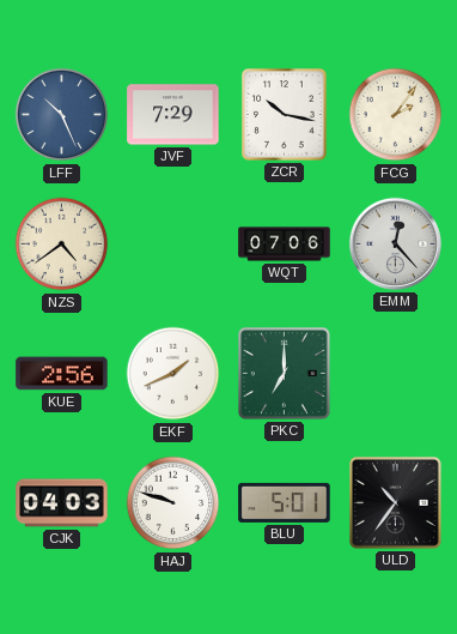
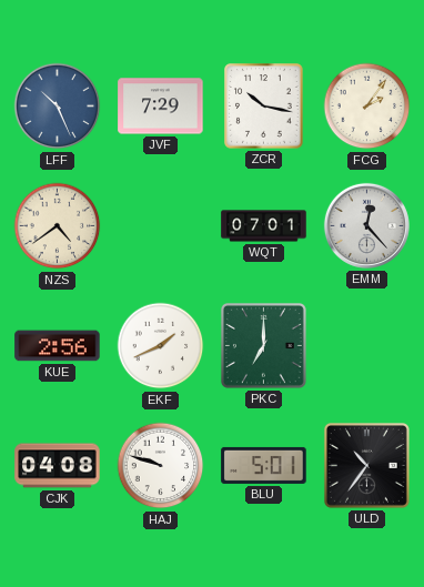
WQT: 07:06 -> 07:01
CJK: 04:03 -> 04:08
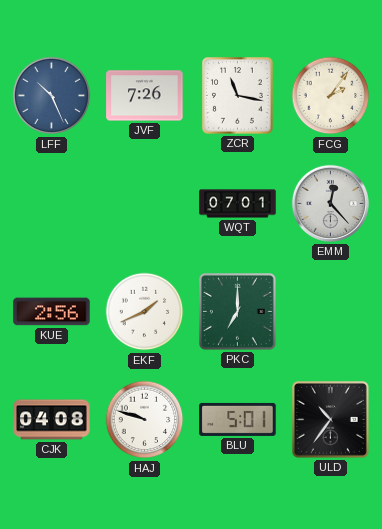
JVF: 7:29 -> 7:26
ZCR: 10:17 -> 11:17
NZS: 4:39 -> none
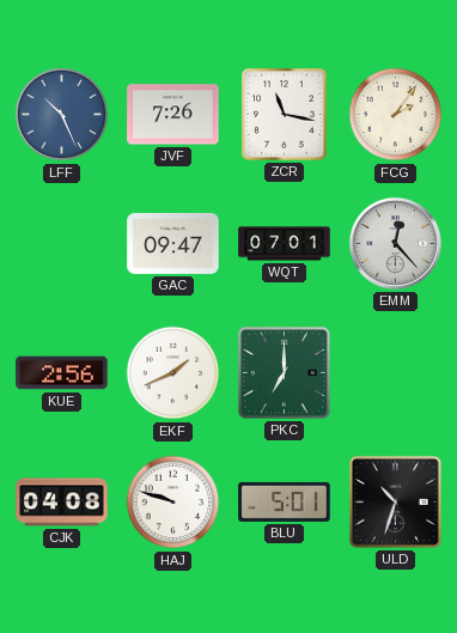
GAC: none -> 09:47
ULD: 10:36 -> 10:33
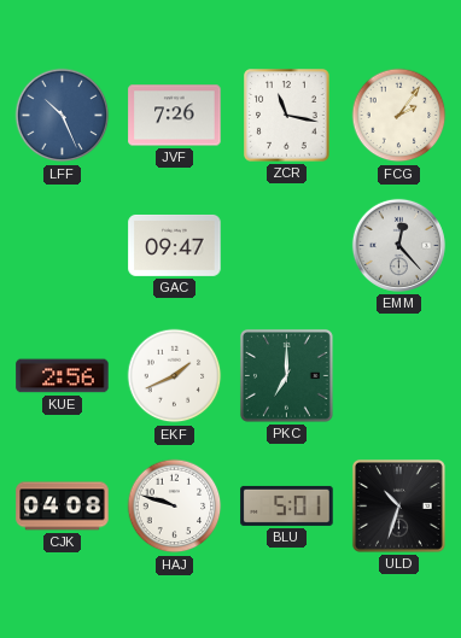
WQT: 07:01 -> none
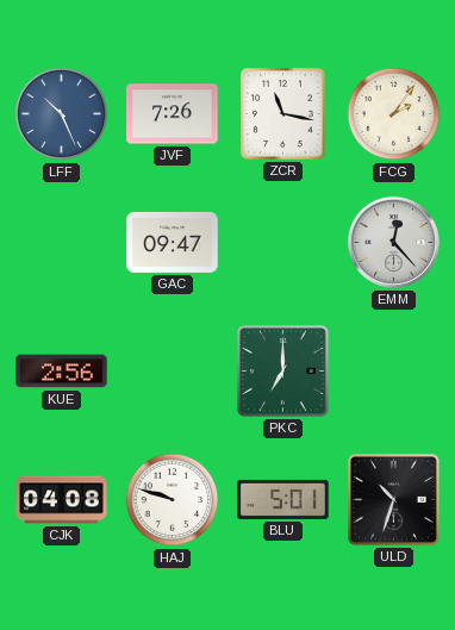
EKF: 1:41 -> none
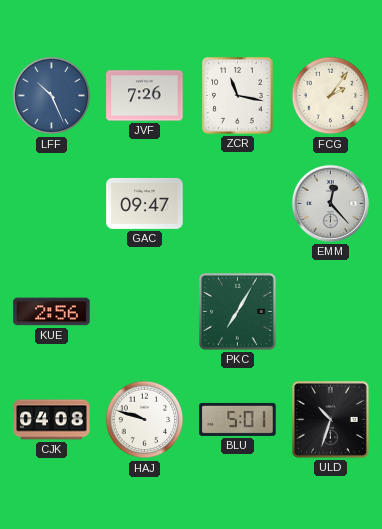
PKC: 7:00 -> 7:05
